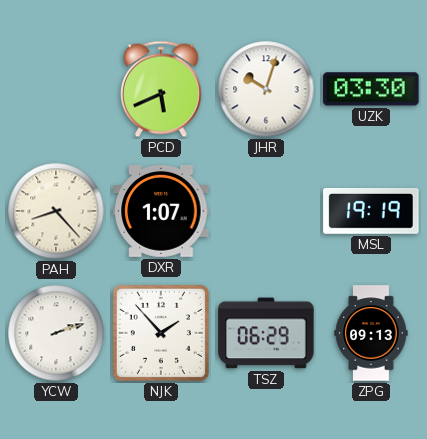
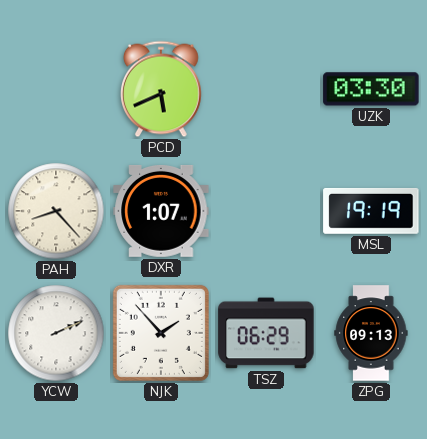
JHR: 10:03 -> none
YCW: 2:12 -> 2:11
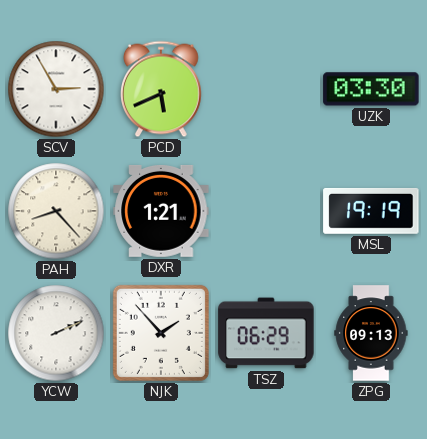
SCV: none -> 2:55
DXR: 1:07 -> 1:21
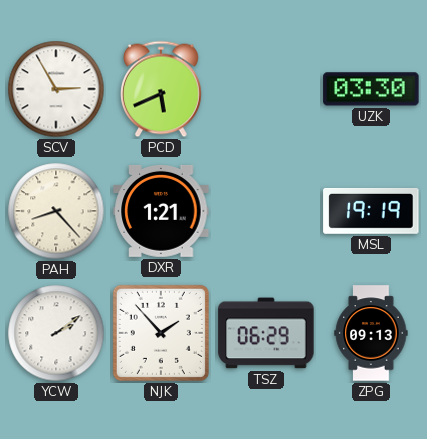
YCW: 2:11 -> 2:09
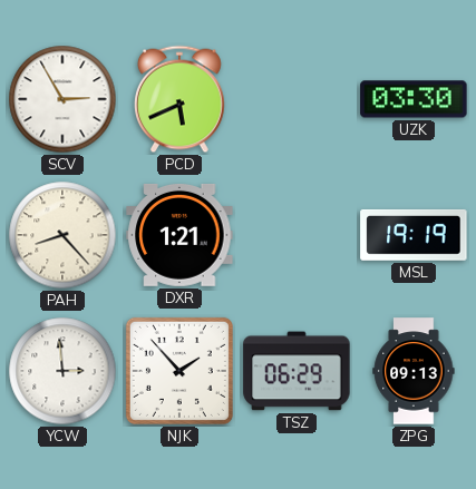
YCW: 2:09 -> 2:59
